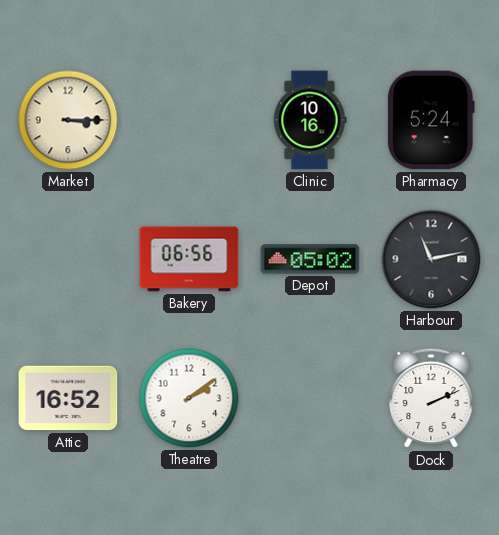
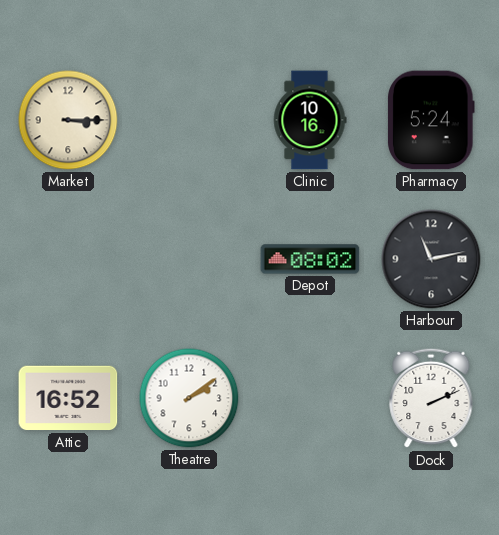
Bakery: 06:56 -> none
Depot: 05:02 -> 08:02
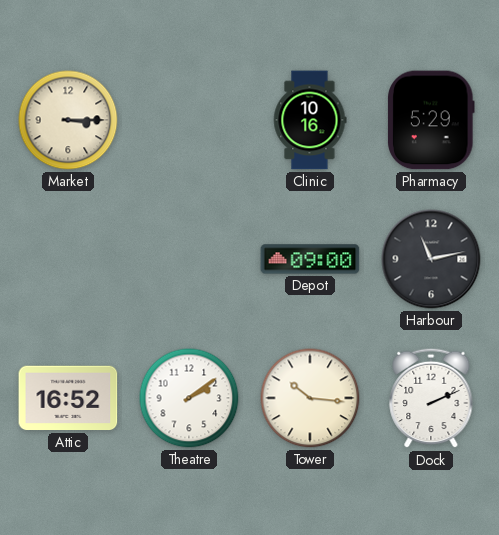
Pharmacy: 5:24 -> 5:29
Depot: 08:02 -> 09:00
Tower: none -> 10:16
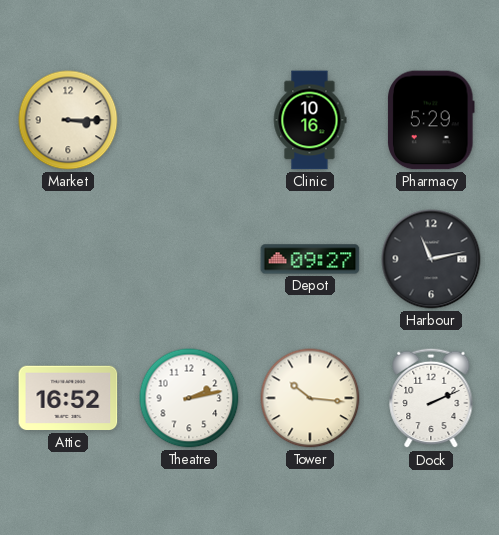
Depot: 09:00 -> 09:27
Theatre: 2:09 -> 2:13
